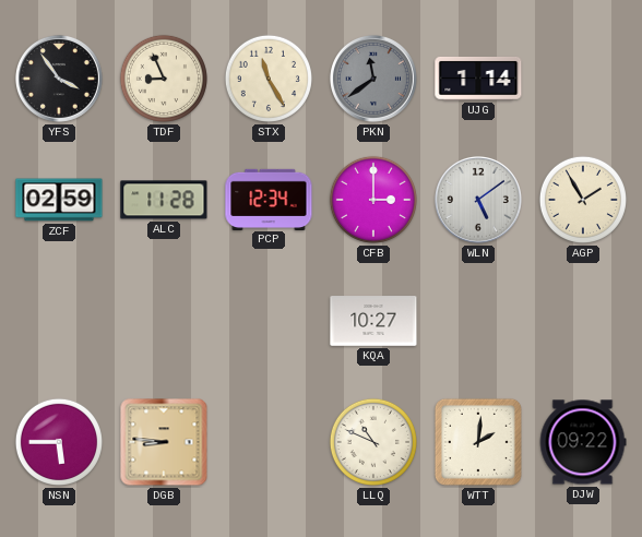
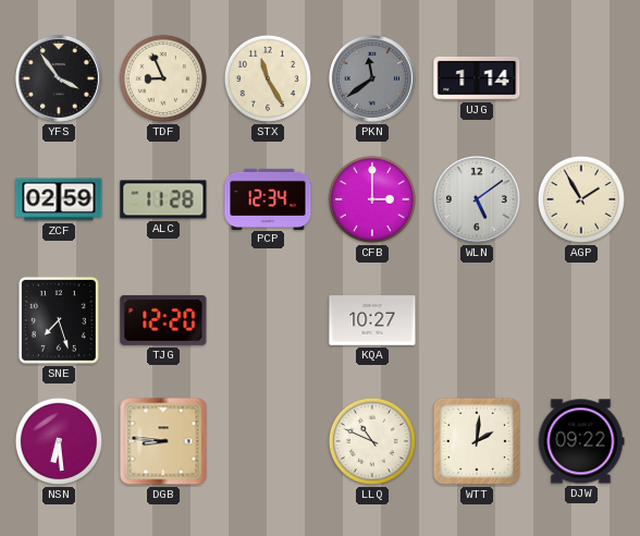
SNE: none -> 7:27
TJG: none -> 12:20
NSN: 5:45 -> 6:29
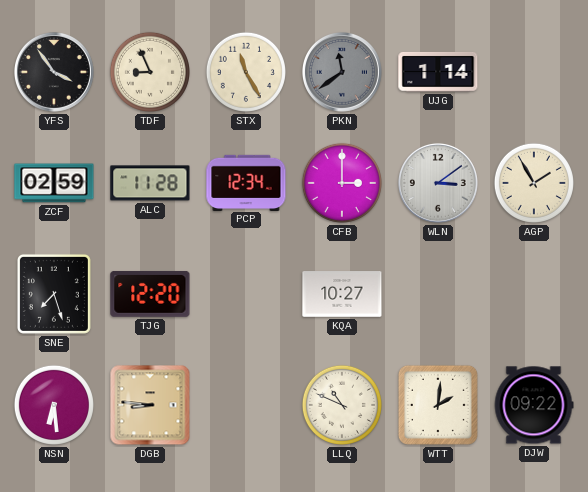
WLN: 5:09 -> 3:09
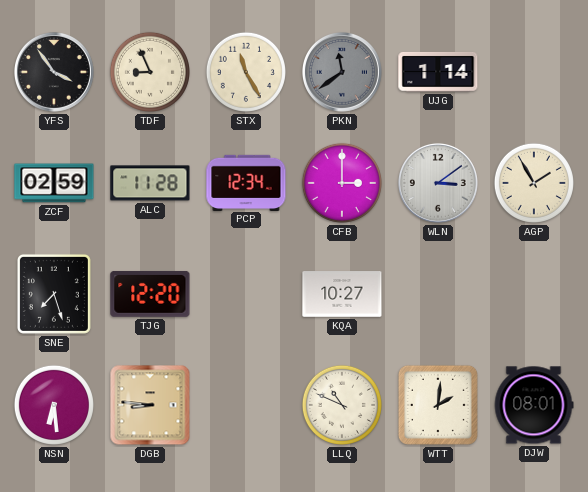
DJW: 09:22 -> 08:01
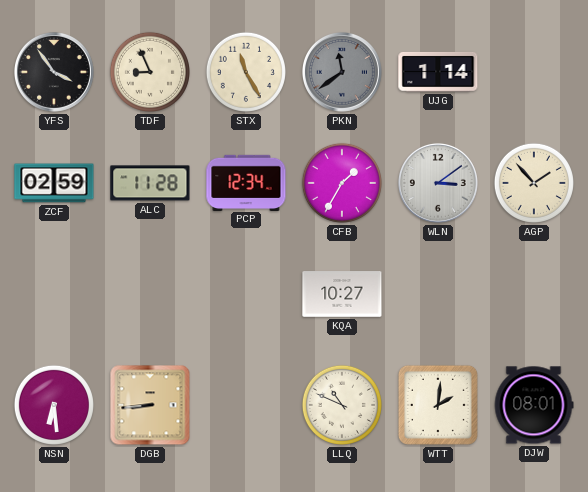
CFB: 3:00 -> 1:35
AGP: 1:55 -> 1:53
SNE: 7:27 -> none
TJG: 12:20 -> none
DGB: 8:46 -> 8:44
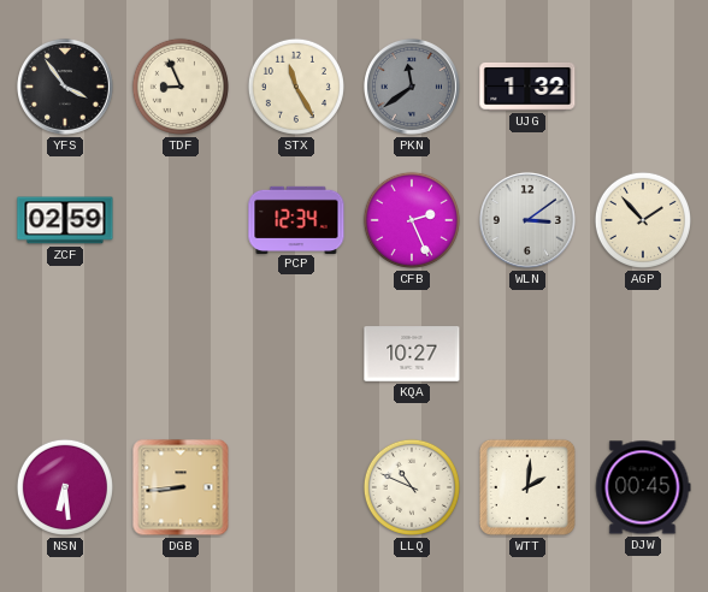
UJG: 1:14 -> 1:32
ALC: 11:28 -> none
CFB: 1:35 -> 2:26
DJW: 08:01 -> 00:45
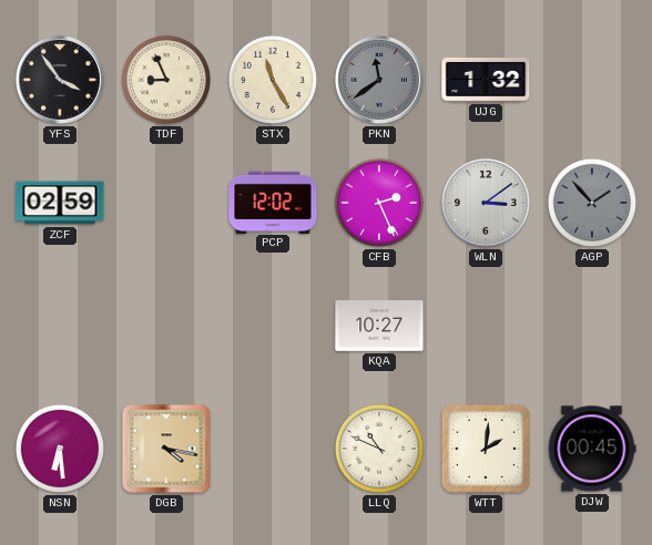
PCP: 12:34 -> 12:02
AGP dial: cream -> grey
DGB: 8:44 -> 4:17
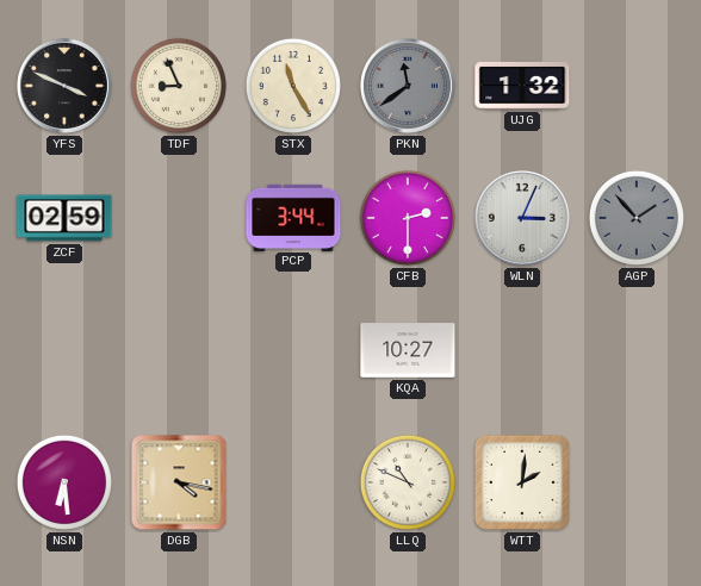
YFS: 3:54 -> 3:49
PCP: 12:02 -> 3:44
CFB: 2:26 -> 2:30
WLN: 3:09 -> 3:04
DJW: 00:45 -> none
